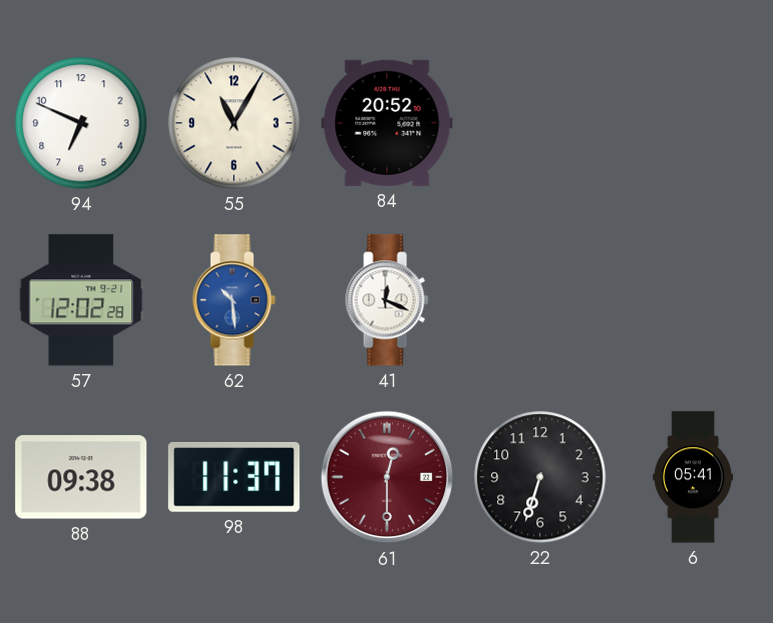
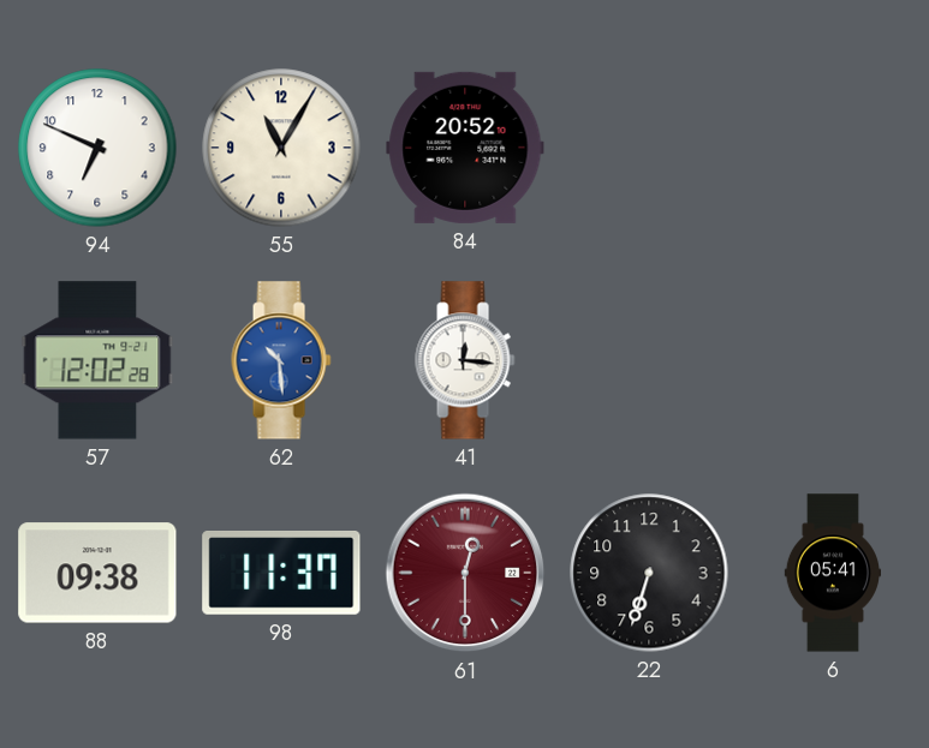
41: 12:19 -> 12:16
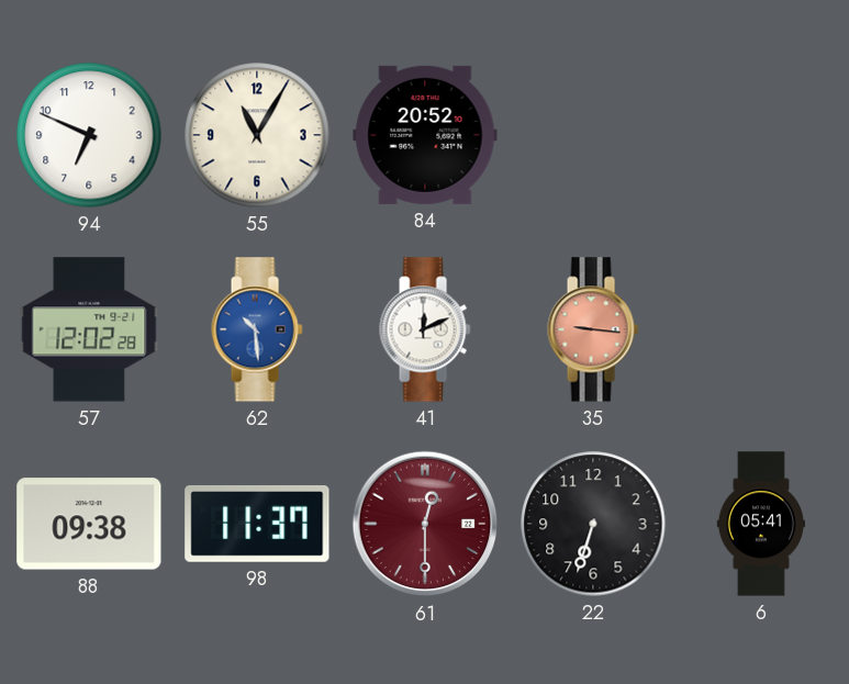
41: 12:16 -> 12:11
35: none -> 9:16
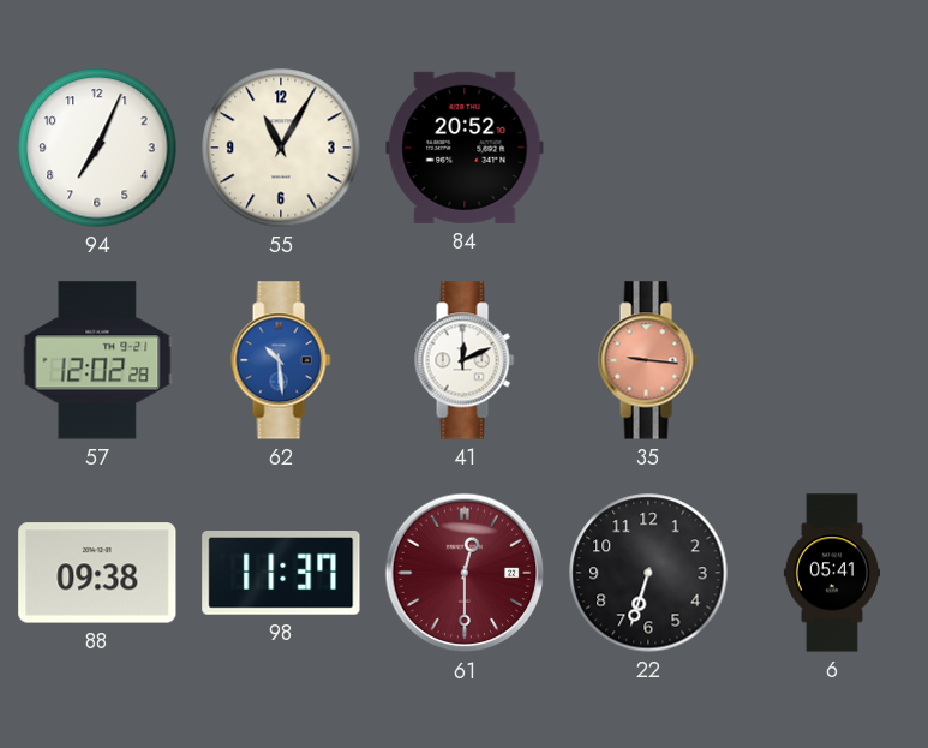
94: 6:49 -> 7:04
